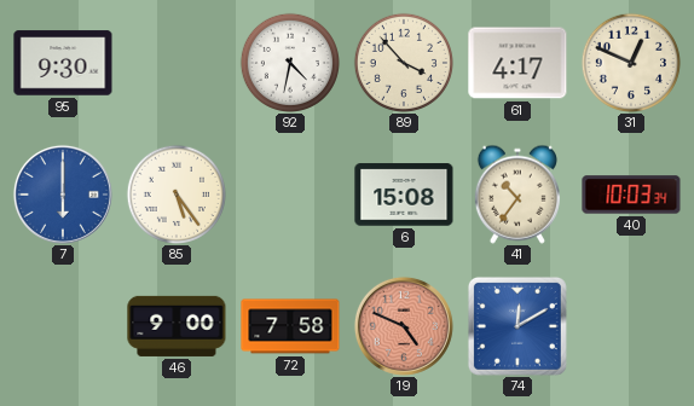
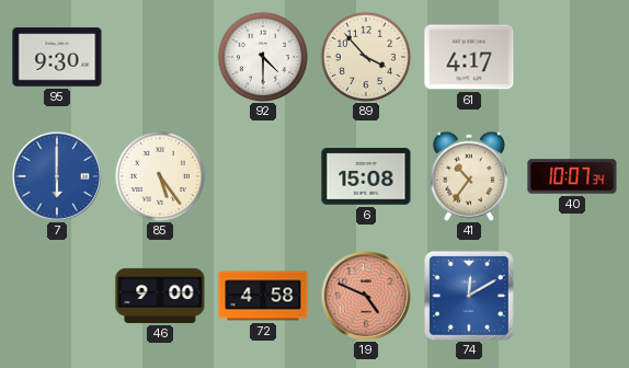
92: 4:32 -> 4:30
31: 12:49 -> none
40: 10:03 -> 10:07
72: 7:58 -> 4:58
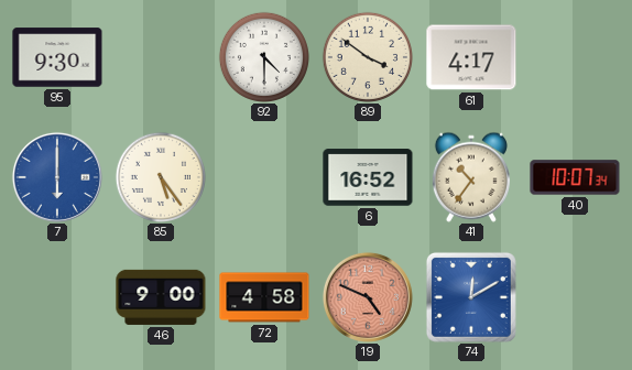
89: 3:53 -> 3:51
6: 15:08 -> 16:52
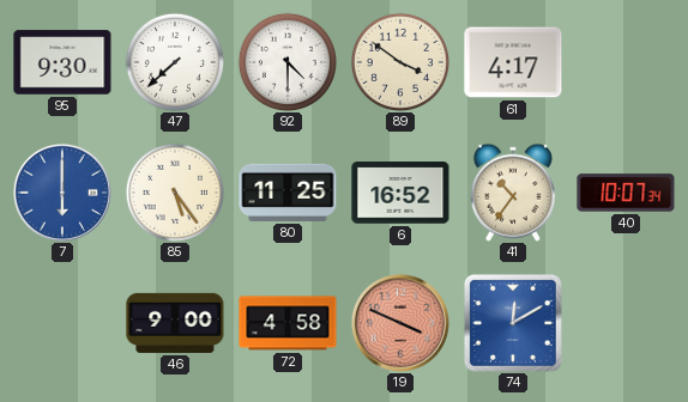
47: none -> 7:38
80: none -> 11:25
19: 4:49 -> 3:49
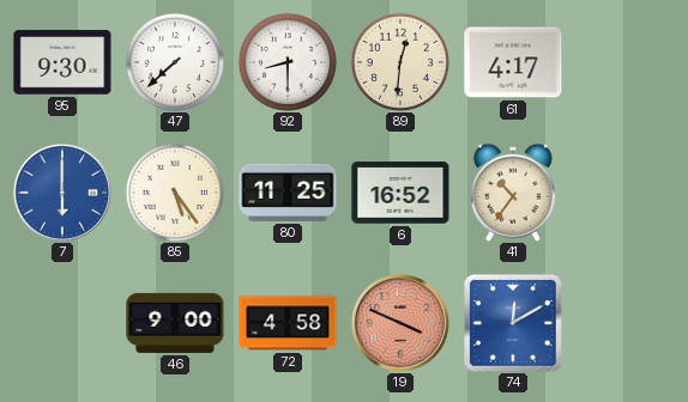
92: 4:30 -> 8:30
89: 3:51 -> 12:31
40: 10:07 -> none
